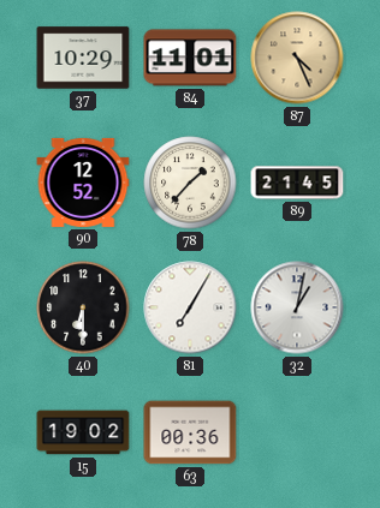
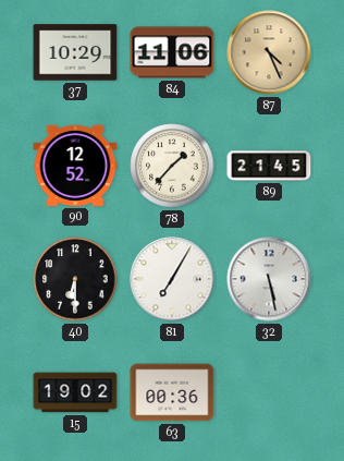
84: 11:01 -> 11:06
32: 1:02 -> 5:28
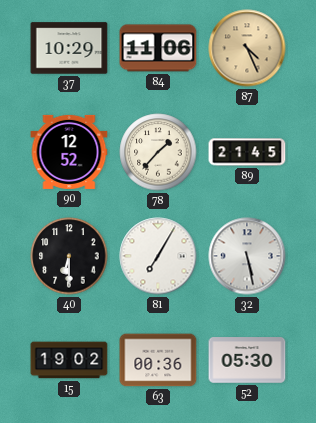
52: none -> 05:30
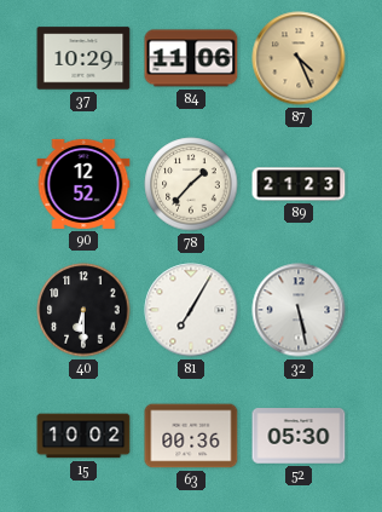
89: 21:45 -> 21:23
15: 19:02 -> 10:02
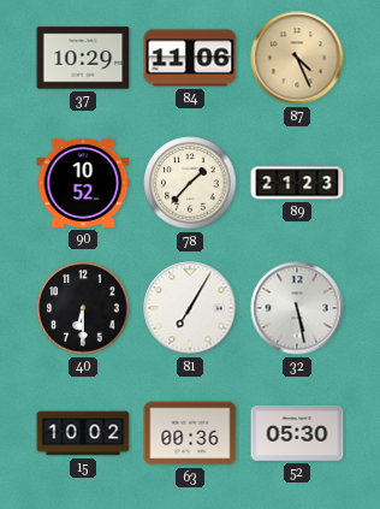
90: 12:52 -> 10:52
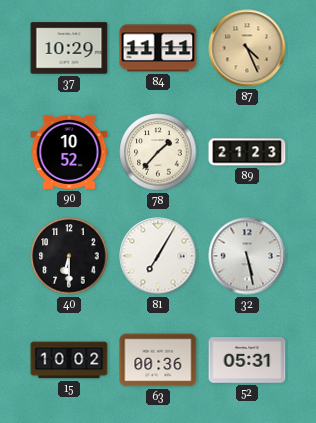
84: 11:06 -> 11:11
52: 05:30 -> 05:31
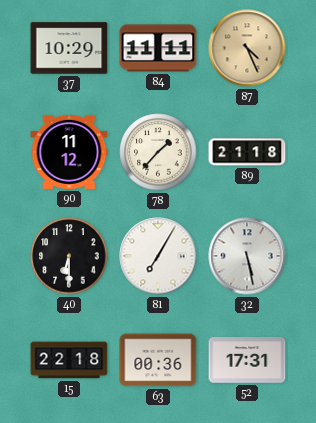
90: 10:52 -> 11:12
89: 21:23 -> 21:18
15: 10:02 -> 22:18
52: 05:31 -> 17:31
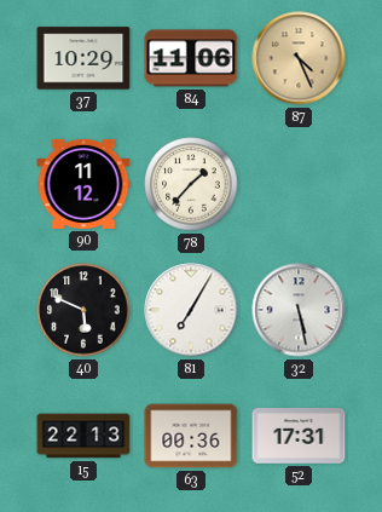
84: 11:11 -> 11:06
89: 21:18 -> none
40: 6:30 -> 5:49
15: 22:18 -> 22:13
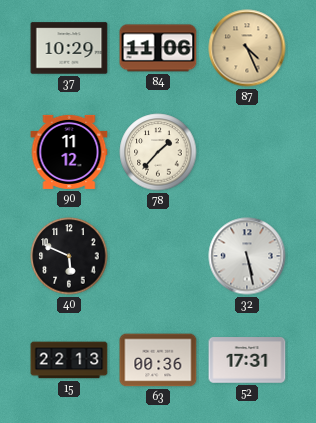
81: 7:05 -> none
